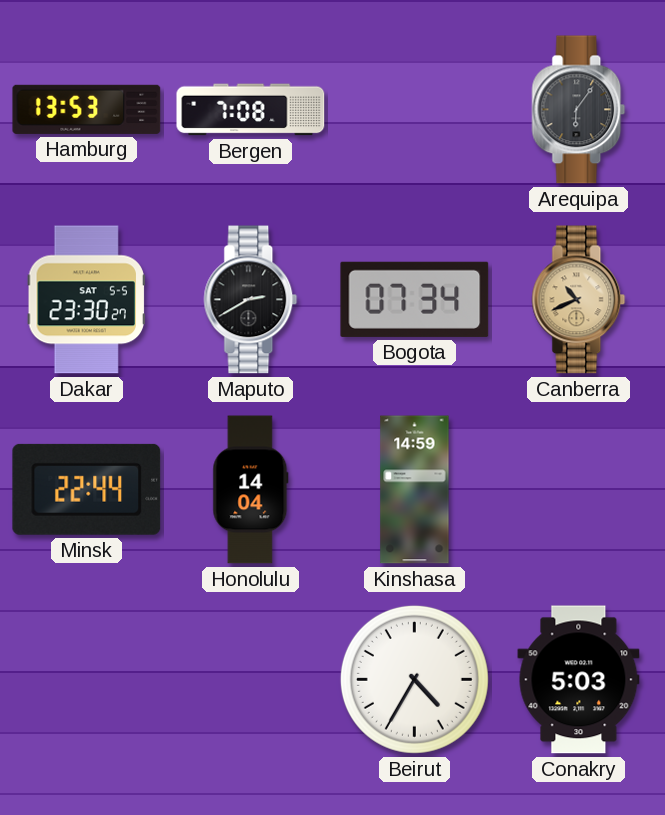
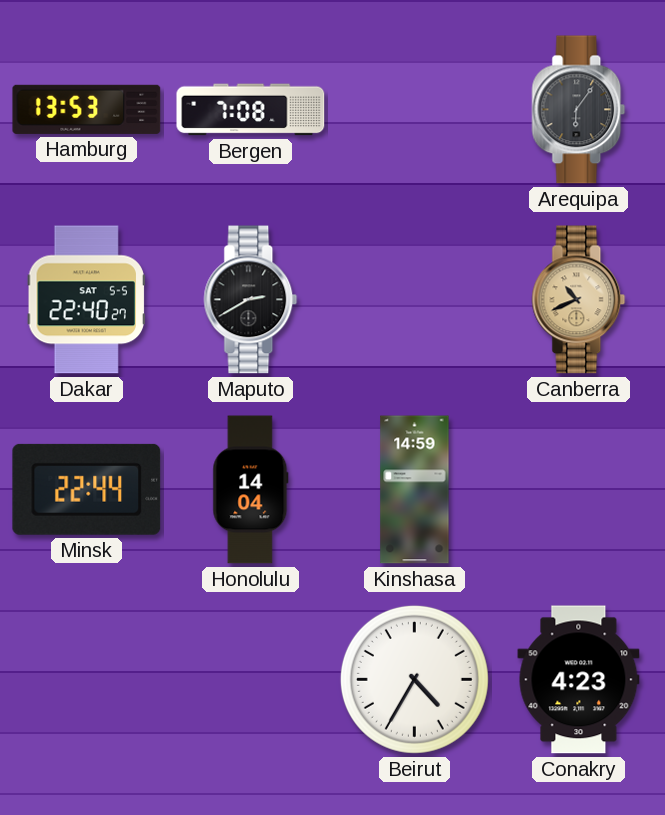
Dakar: 23:30 -> 22:40
Bogota: 07:34 -> none
Conakry: 5:03 -> 4:23
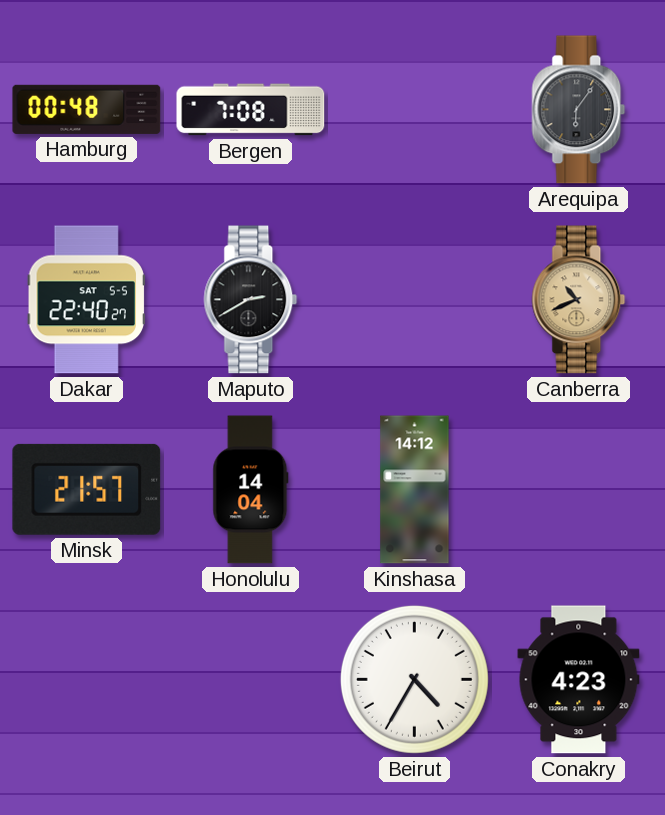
Hamburg: 13:53 -> 00:48
Minsk: 22:44 -> 21:57
Kinshasa: 14:59 -> 14:12
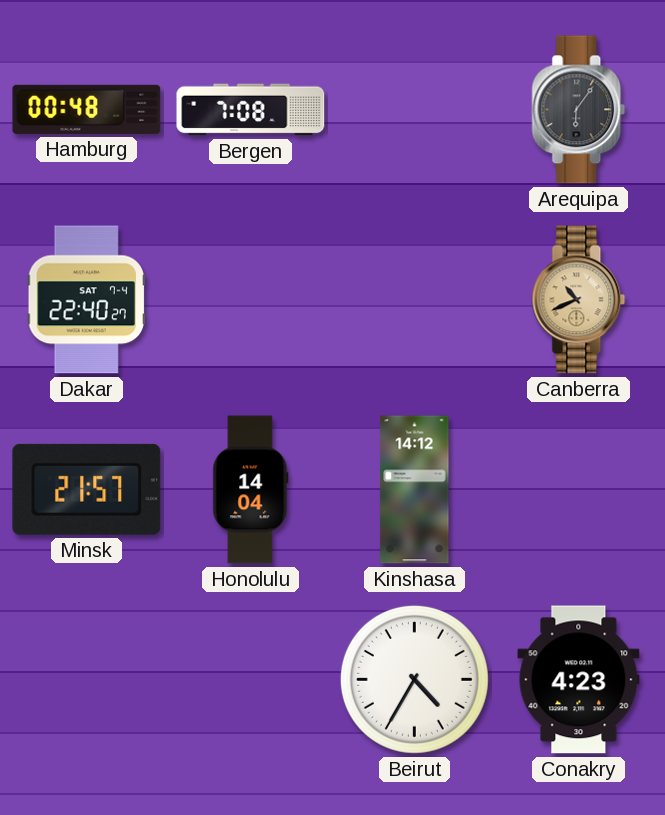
Dakar date: SAT 5-5 -> SAT 7-4
Maputo: 2:40 -> none
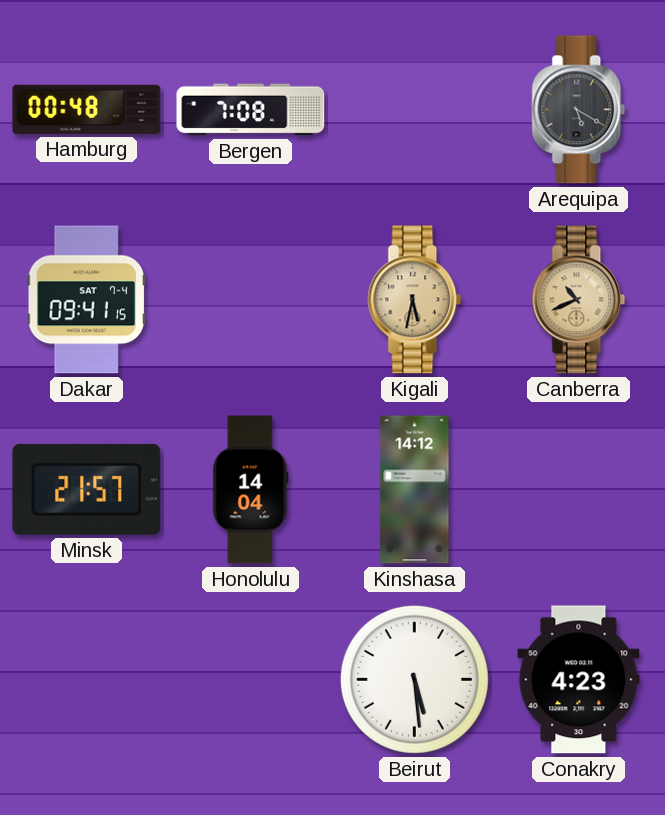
Arequipa: 6:06 -> 5:20
Dakar: 22:40 -> 09:41
Kigali: none -> 5:32
Beirut: 4:35 -> 5:29
